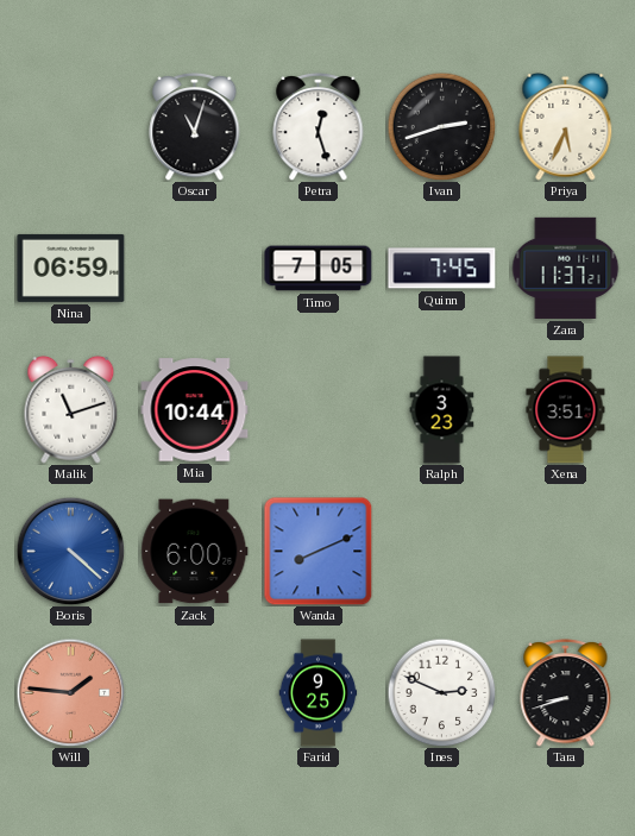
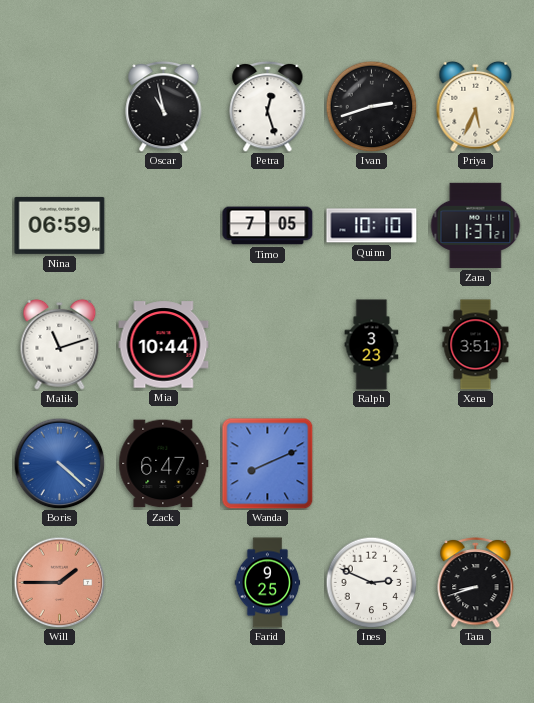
Oscar: 11:03 -> 10:58
Quinn: 7:45 -> 10:10
Zack: 6:00 -> 6:47
Will: 1:46 -> 1:45
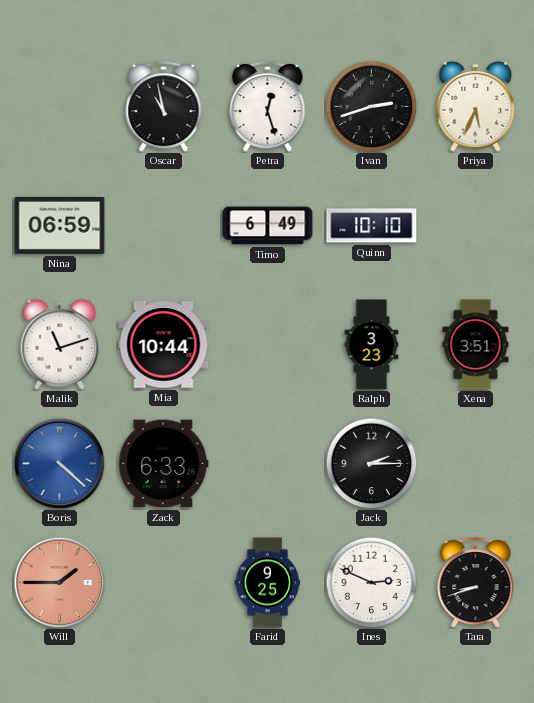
Timo: 7:05 -> 6:49
Zara: 11:37 -> none
Zack: 6:47 -> 6:33
Wanda: 8:11 -> none
Jack: none -> 2:15
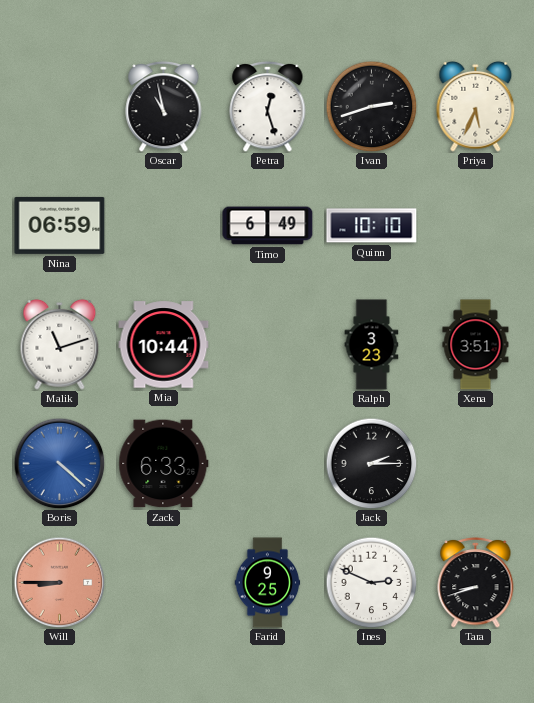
Will: 1:45 -> 8:45
